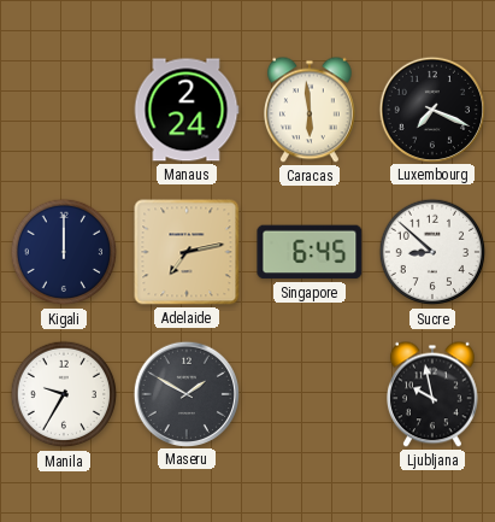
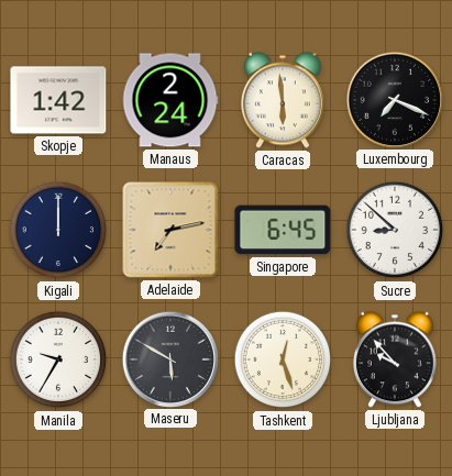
Skopje: none -> 1:42
Maseru: 1:50 -> 5:50
Tashkent: none -> 12:27
Ljubljana: 9:58 -> 9:53
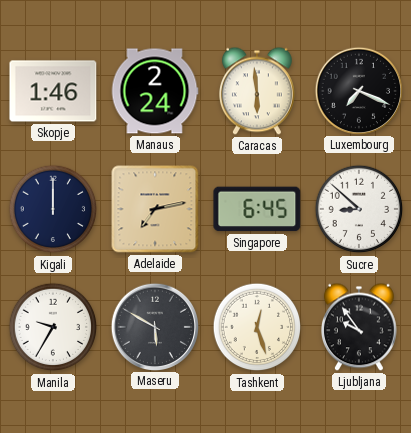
Skopje: 1:42 -> 1:46
Ljubljana: 9:53 -> 9:54
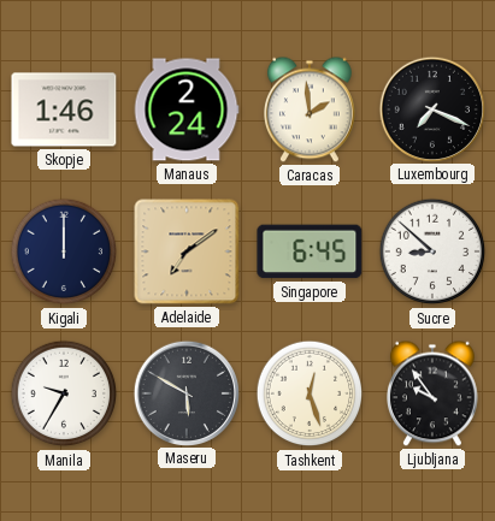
Caracas: 5:59 -> 1:59
Adelaide: 7:13 -> 7:09
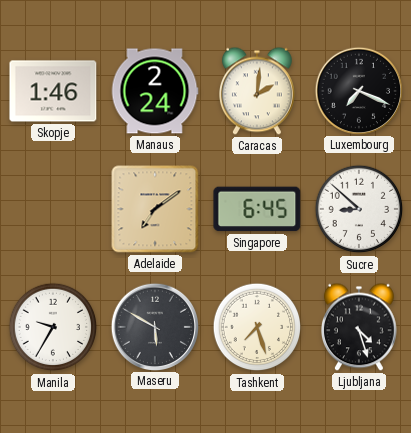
Caracas: 1:59 -> 2:01
Kigali: 12:00 -> none
Tashkent: 12:27 -> 7:27
Ljubljana: 9:54 -> 4:27
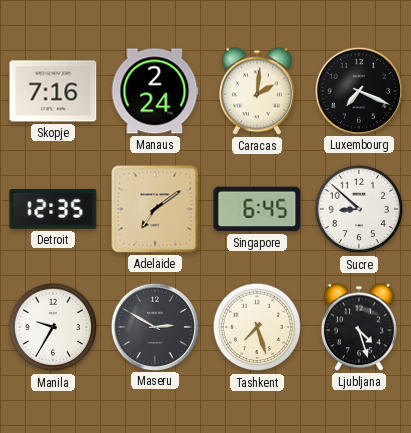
Skopje: 1:46 -> 7:16
Detroit: none -> 12:35
Maseru: 5:50 -> 2:50
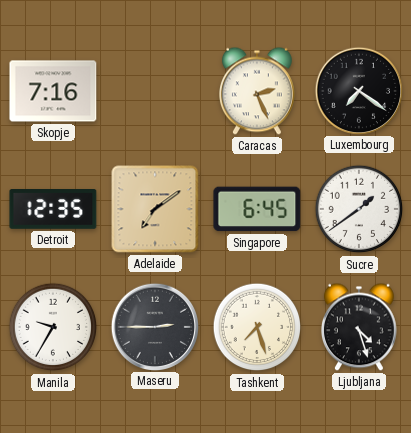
Manaus: 2:24 -> none
Caracas: 2:01 -> 2:26
Luxembourg: 7:19 -> 7:21
Sucre: 8:52 -> 1:39
Maseru: 2:50 -> 2:45
